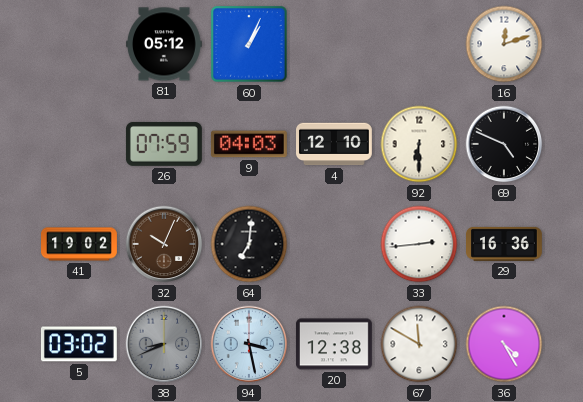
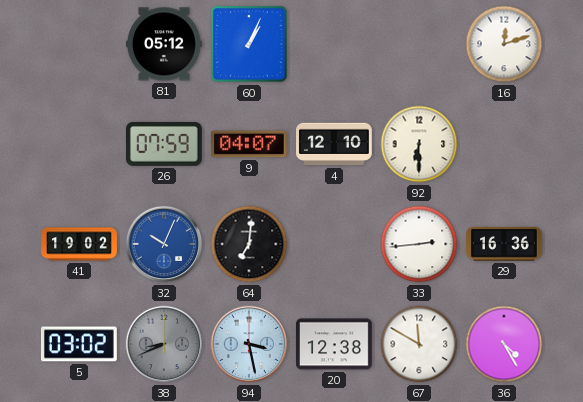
9: 04:03 -> 04:07
69: 4:49 -> none
32 dial: brown -> blue
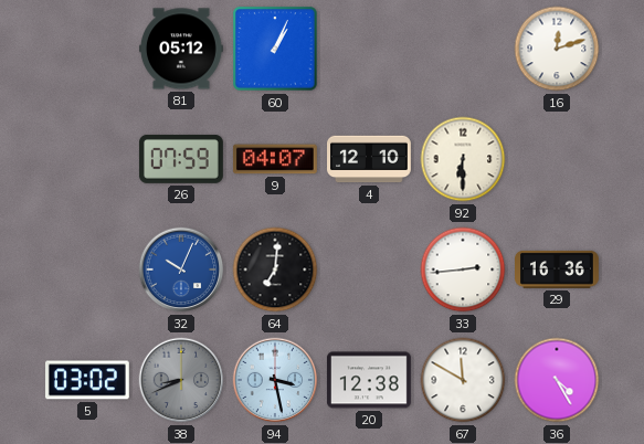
41: 19:02 -> none
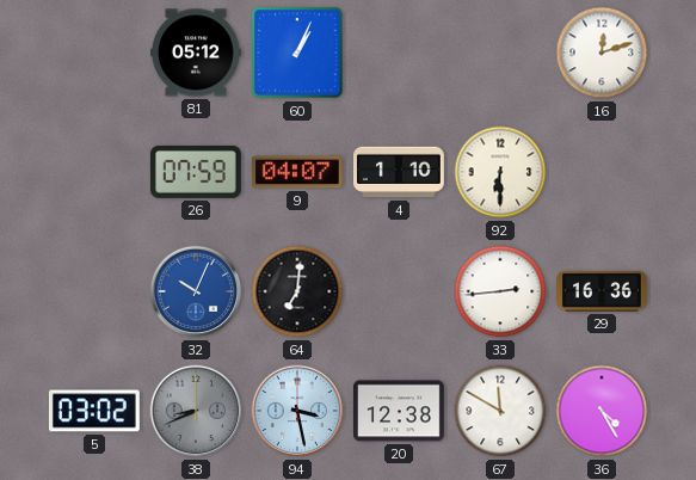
4: 12:10 -> 1:10
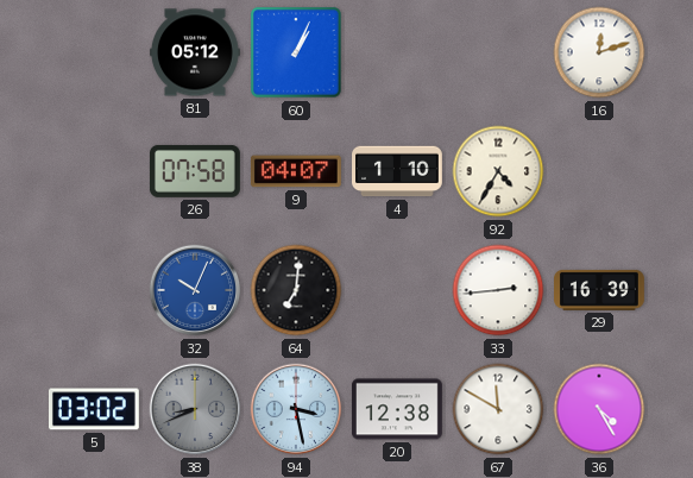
26: 07:59 -> 07:58
92: 6:30 -> 4:35
29: 16:36 -> 16:39
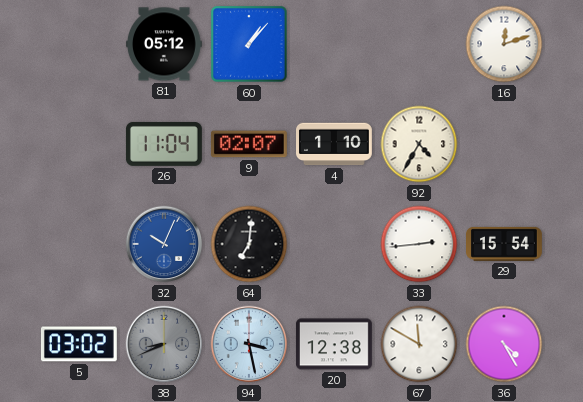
60: 1:04 -> 1:07
26: 07:58 -> 11:04
9: 04:07 -> 02:07
29: 16:39 -> 15:54
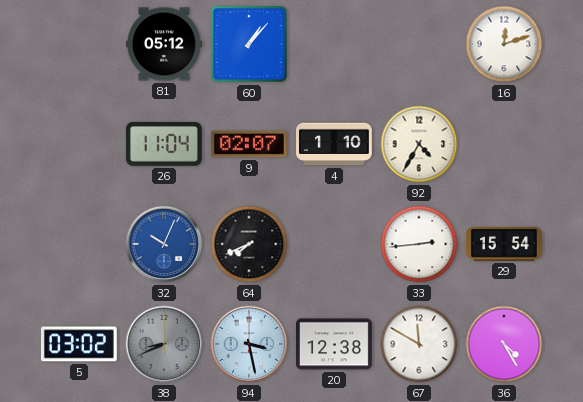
64: 7:01 -> 7:41
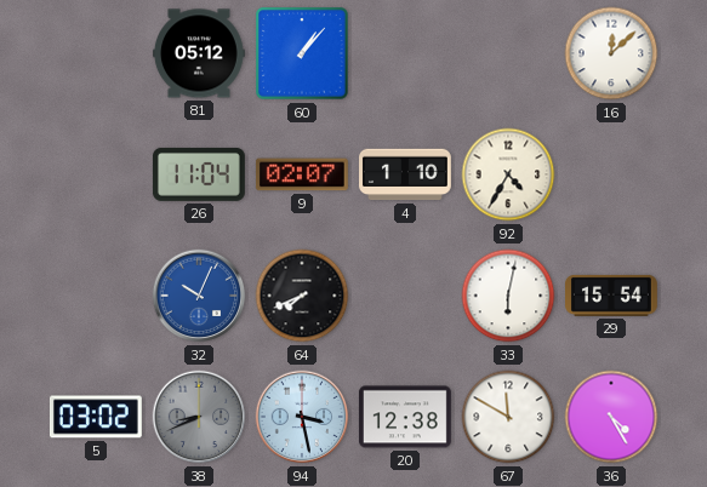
16: 12:12 -> 12:08
33: 2:44 -> 6:02
